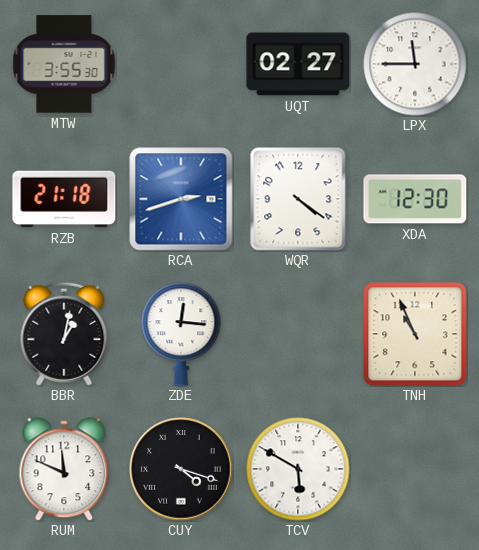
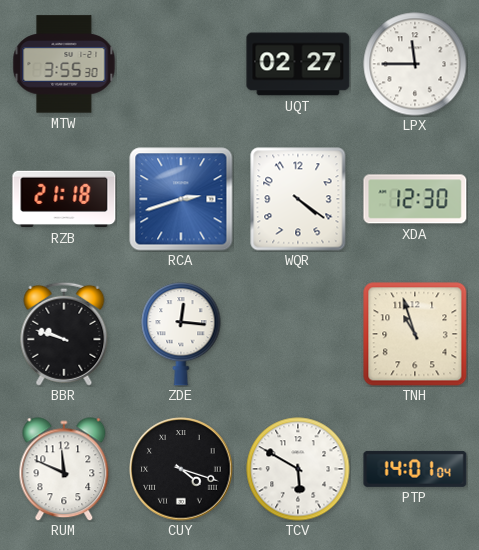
BBR: 1:02 -> 9:48
TNH: 10:56 -> 10:57
PTP: none -> 14:01
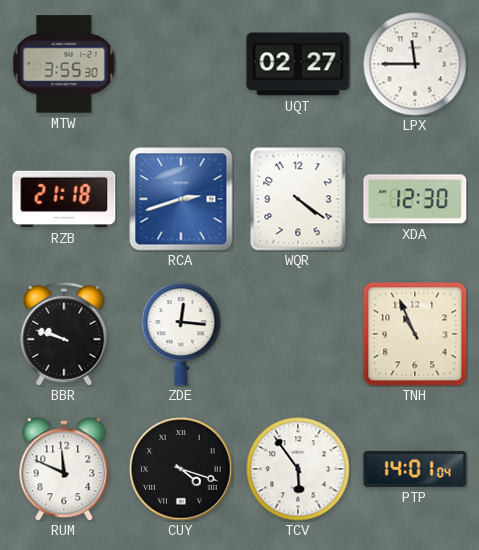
TNH: 10:57 -> 10:56
TCV: 5:50 -> 5:54
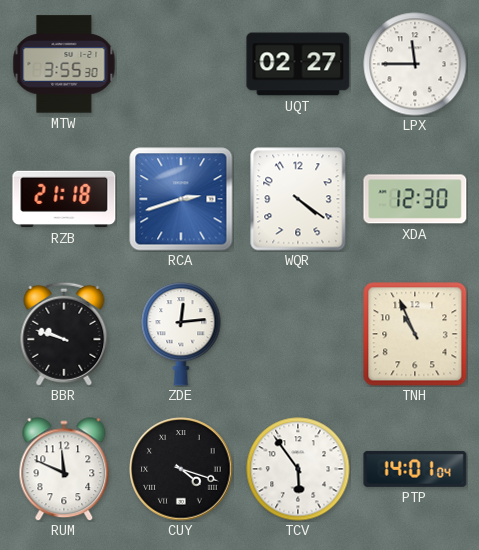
ZDE: 12:16 -> 12:14
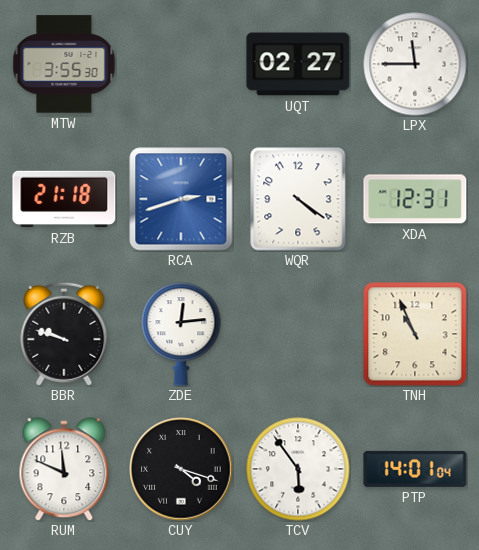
XDA: 12:30 -> 12:31
